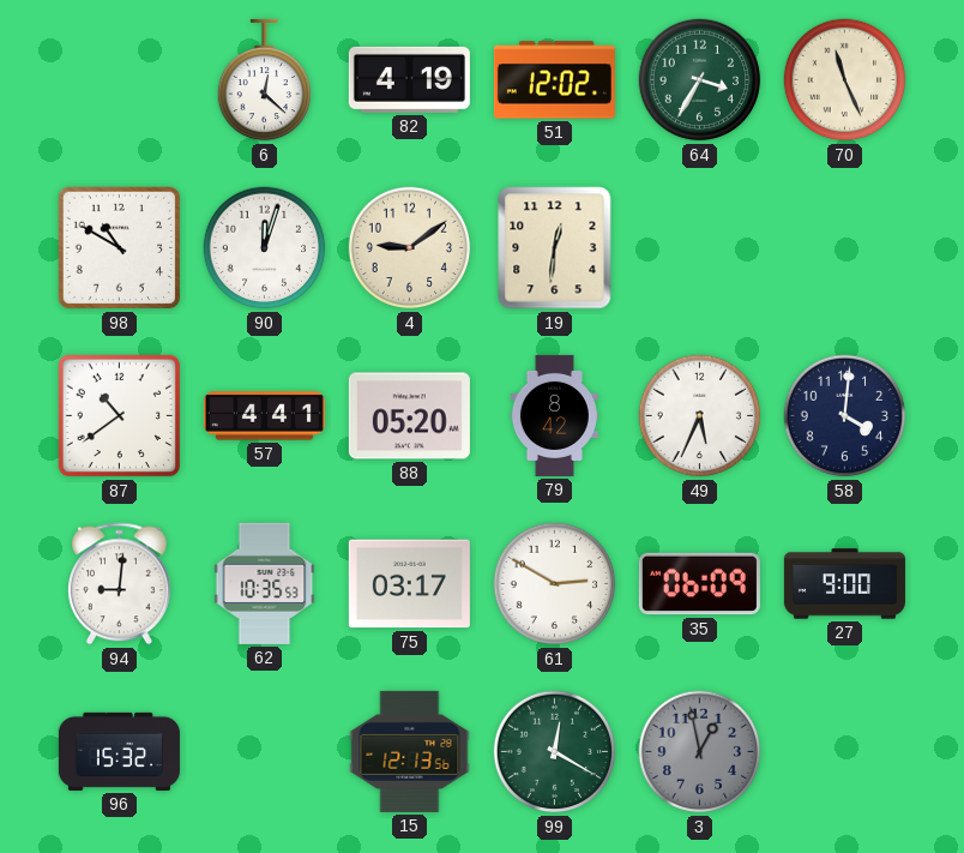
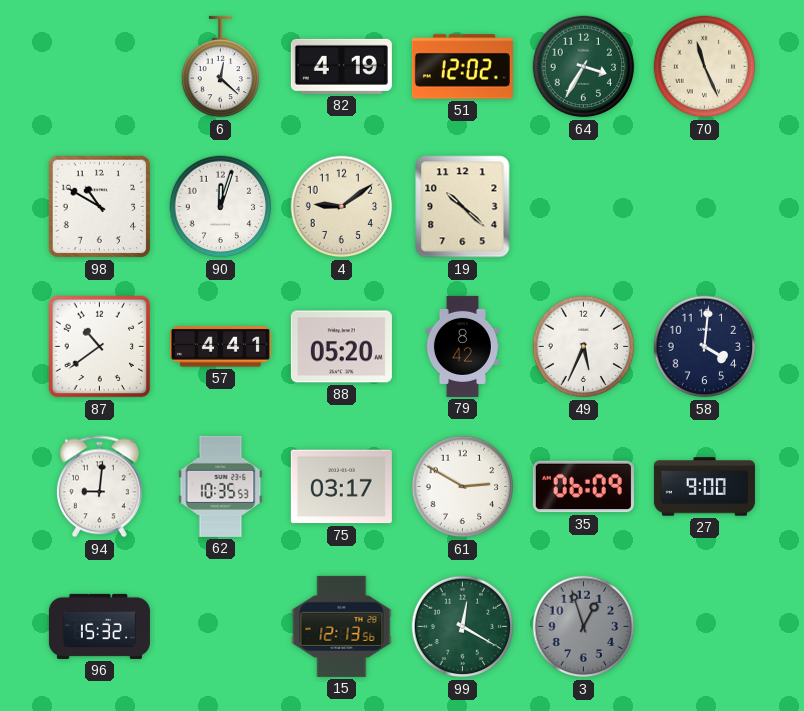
19: 12:31 -> 10:22
3: 12:58 -> 12:57
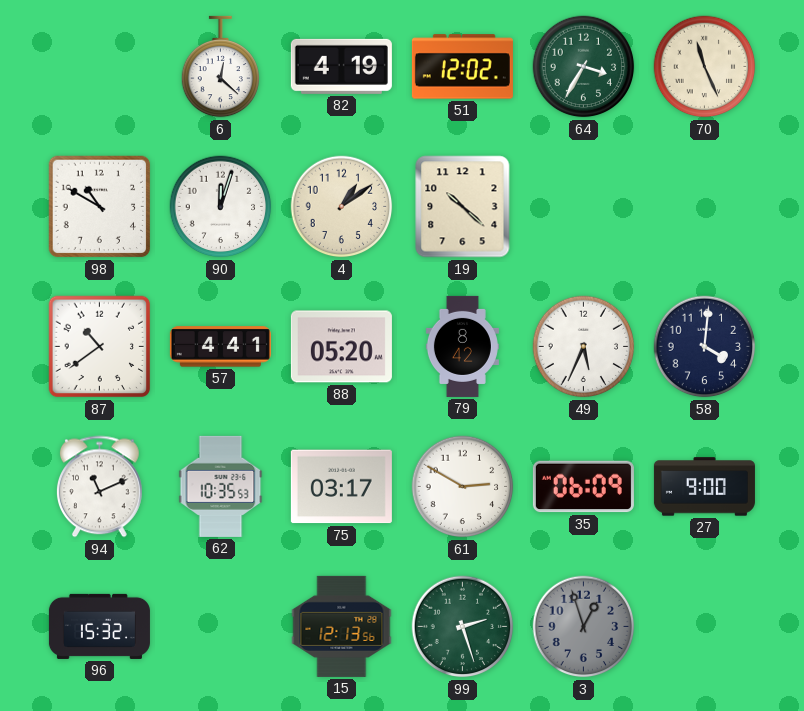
4: 9:09 -> 1:09
94: 9:01 -> 11:11
99: 12:20 -> 2:27
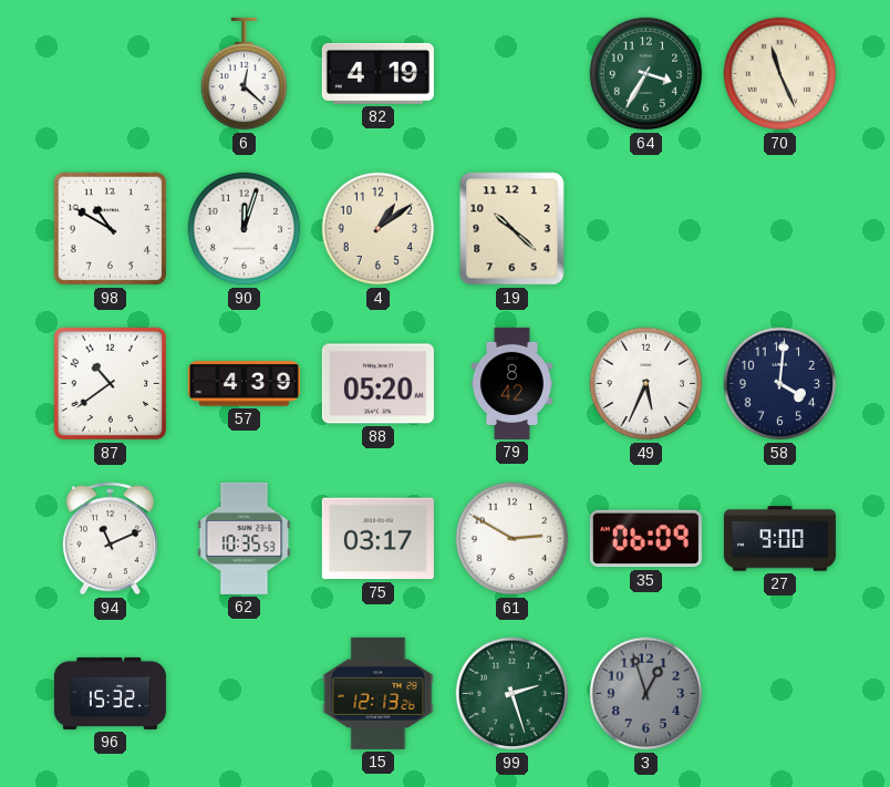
51: 12:02 -> none
57: 4:41 -> 4:39
15: 12:13:56 -> 12:13:26
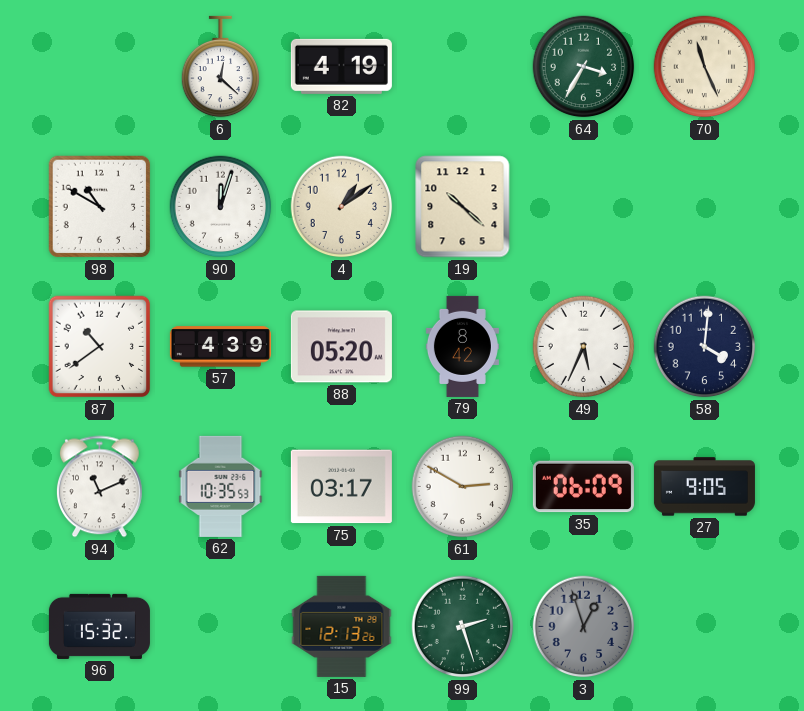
27: 9:00 -> 9:05
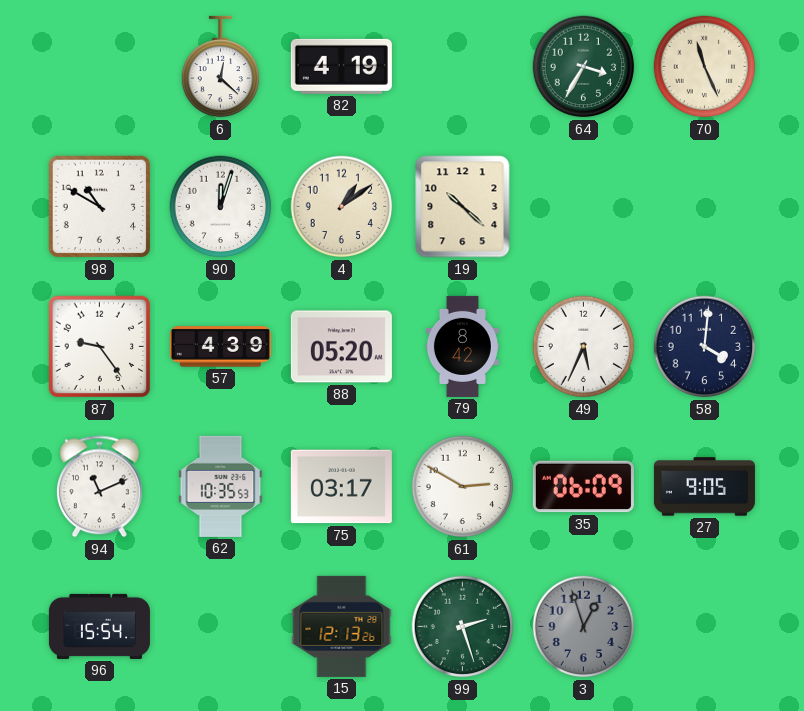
87: 10:39 -> 9:24
96: 15:32 -> 15:54
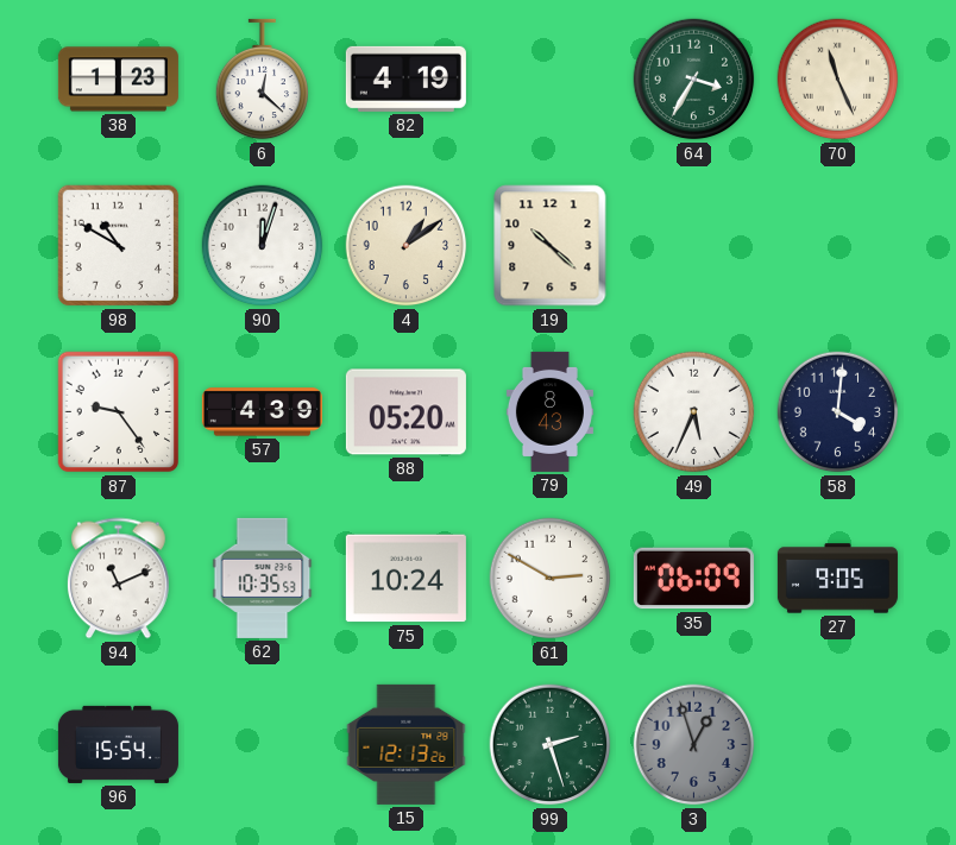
38: none -> 1:23
79: 8:42 -> 8:43
75: 03:17 -> 10:24
